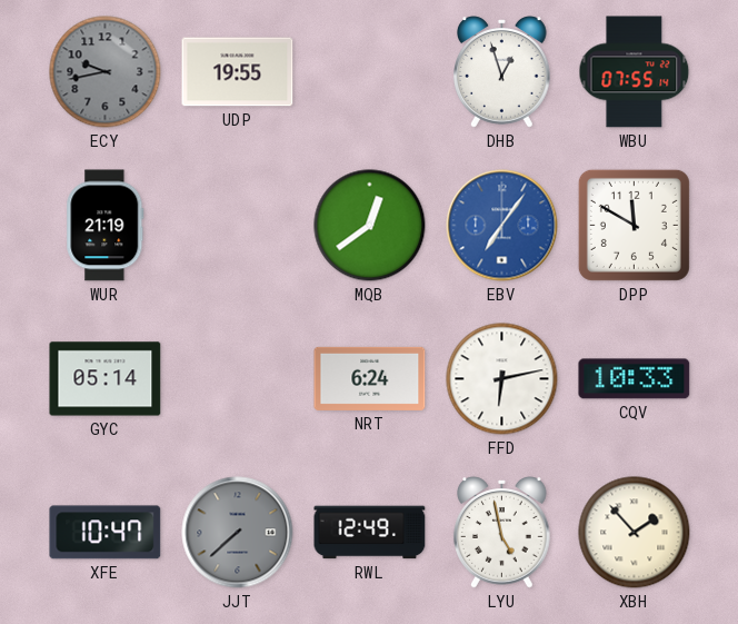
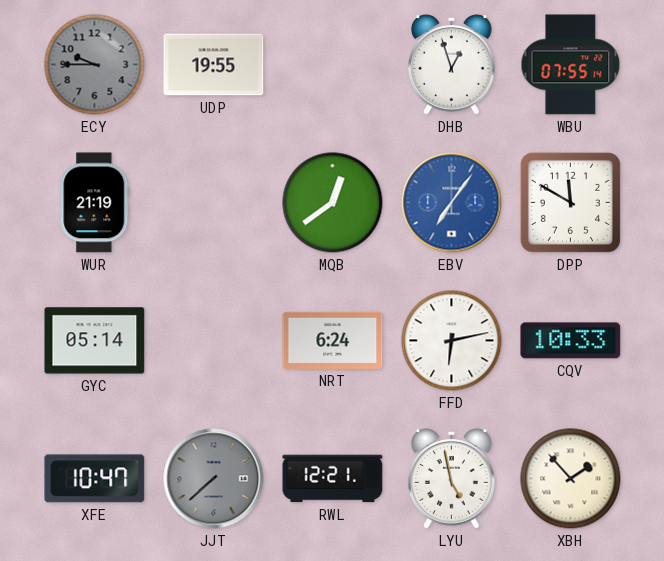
ECY: 9:43 -> 9:45
RWL: 12:49 -> 12:21
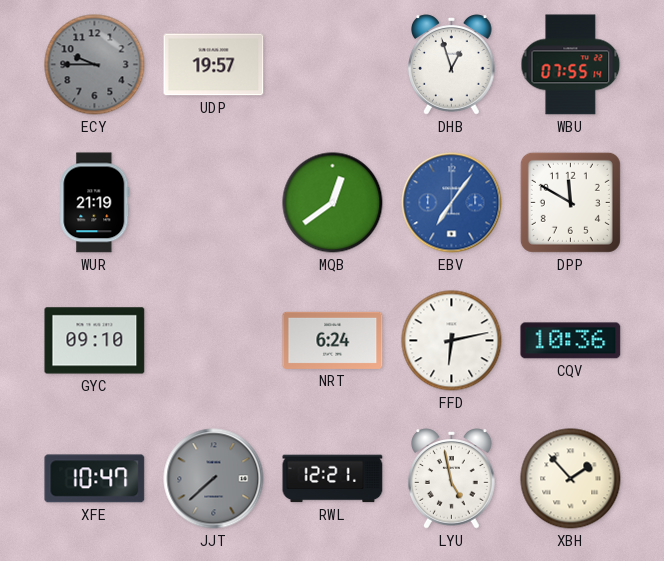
UDP: 19:55 -> 19:57
GYC: 05:14 -> 09:10
CQV: 10:33 -> 10:36
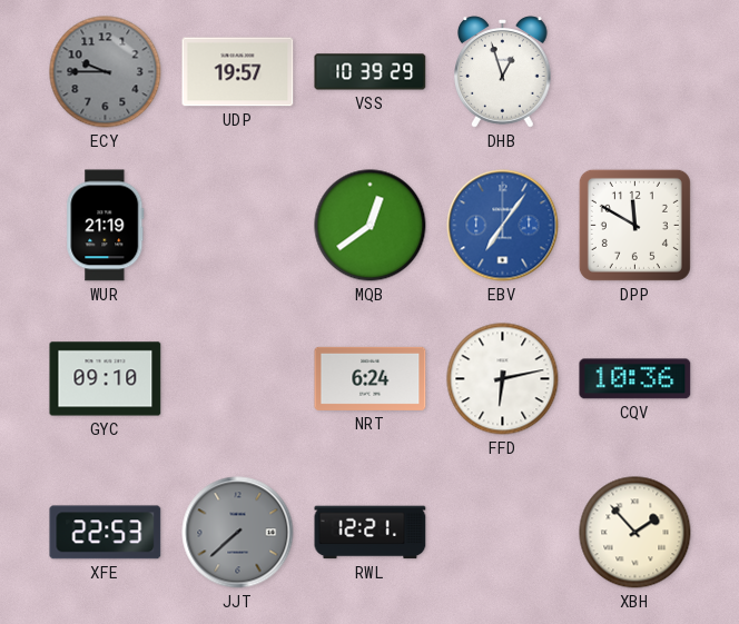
VSS: none -> 10:39
WBU: 07:55 -> none
XFE: 10:47 -> 22:53
LYU: 4:58 -> none
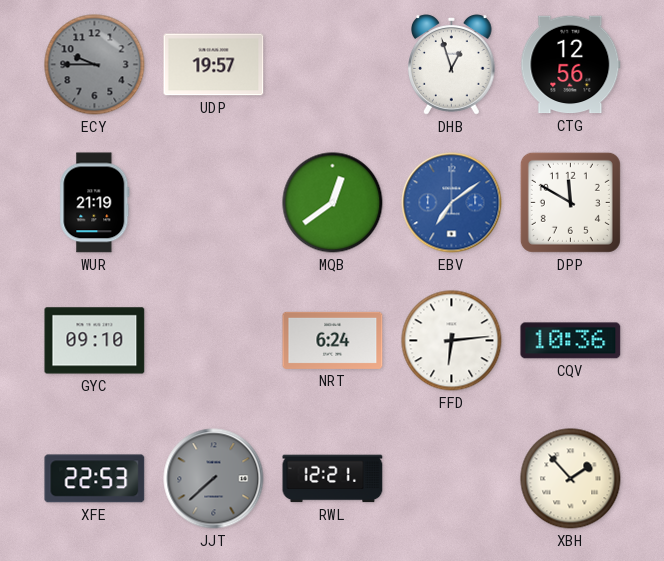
VSS: 10:39 -> none
CTG: none -> 12:56
EBV: 7:06 -> 7:09
FFD: 6:13 -> 6:14
